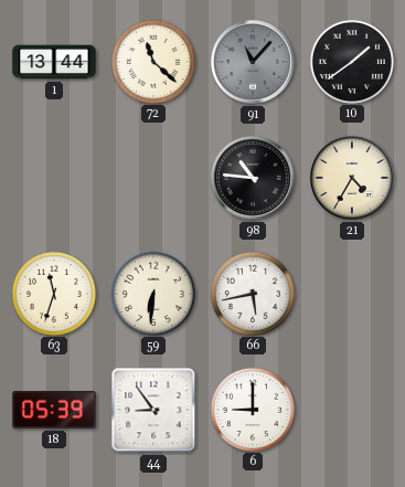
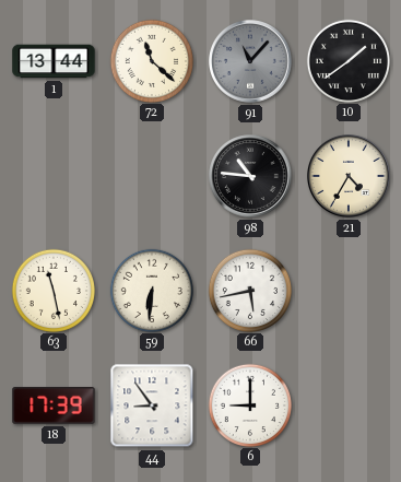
63: 11:33 -> 11:28
18: 05:39 -> 17:39
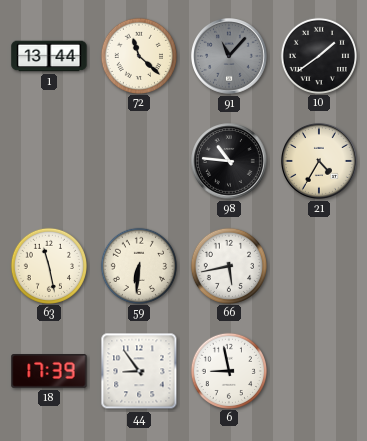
6: 9:00 -> 8:58
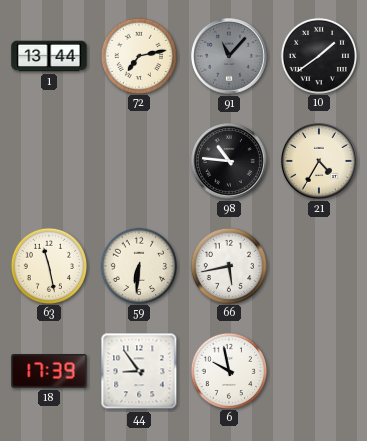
72: 11:22 -> 7:13
6: 8:58 -> 9:58
